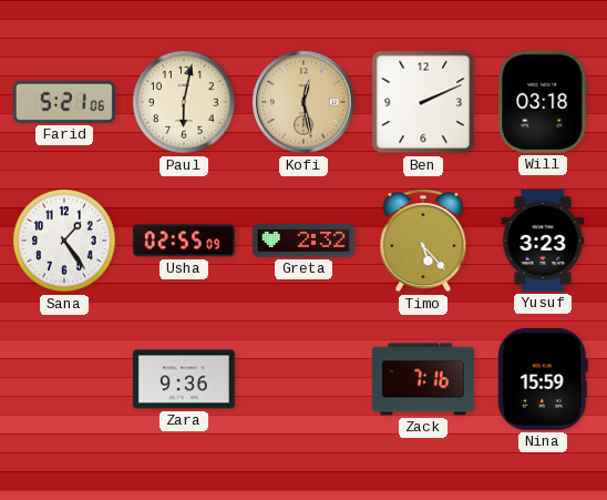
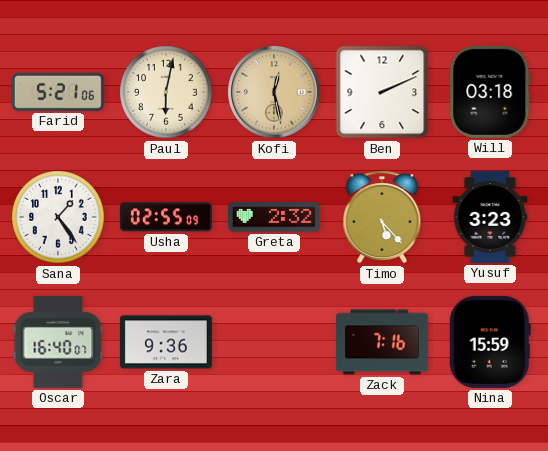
Oscar: none -> 16:40
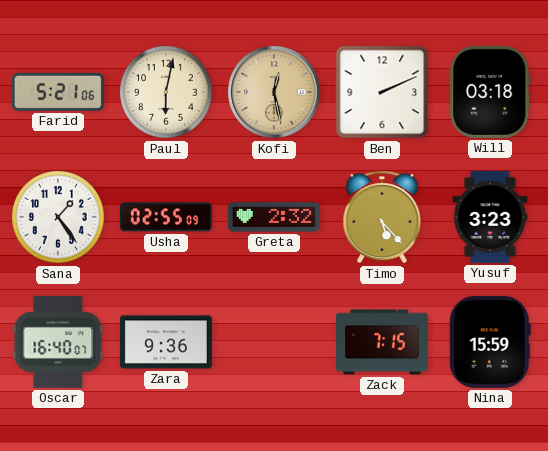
Zack: 7:16 -> 7:15
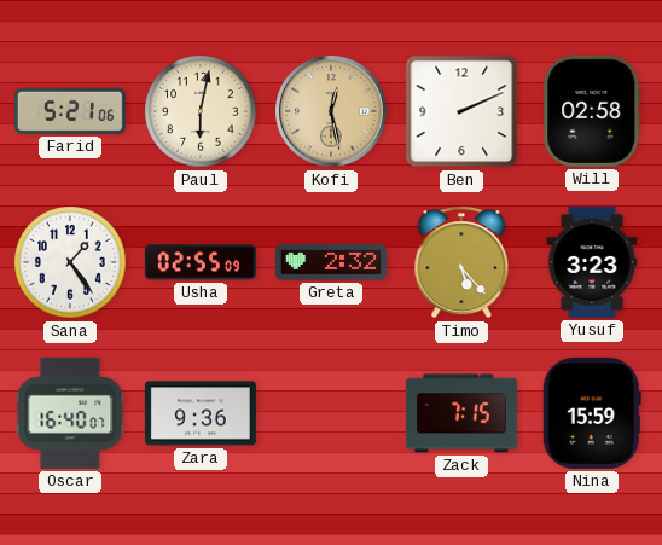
Will: 03:18 -> 02:58
